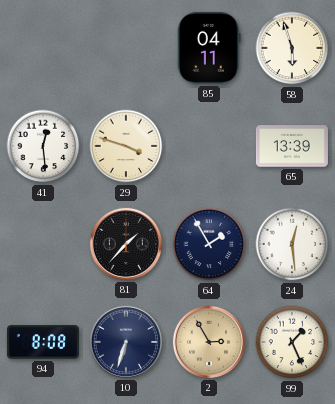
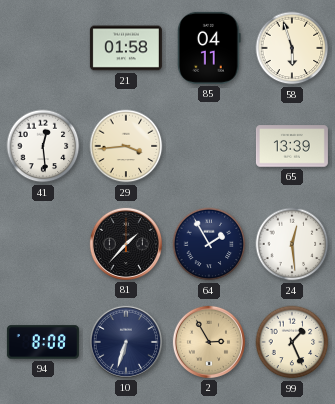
21: none -> 01:58
29: 3:48 -> 3:44
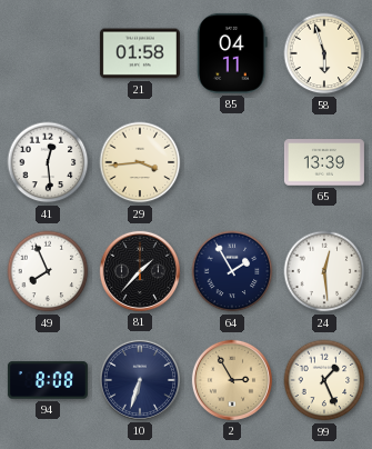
49: none -> 7:56
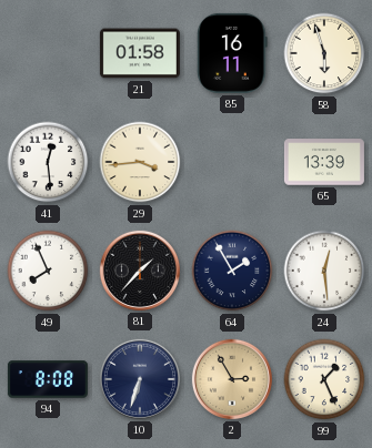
85: 04:11 -> 16:11
